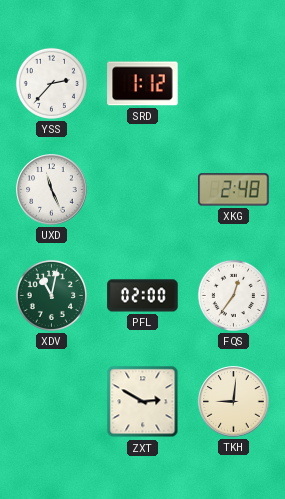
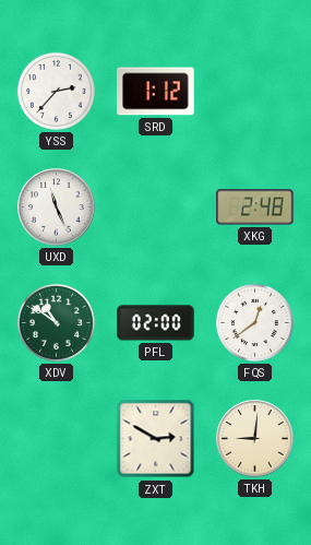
XDV: 11:02 -> 10:51
FQS: 12:36 -> 12:39
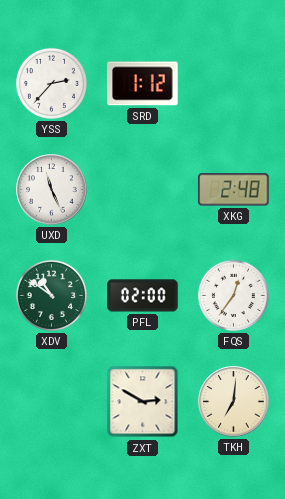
FQS: 12:39 -> 12:36
TKH: 9:01 -> 7:01
